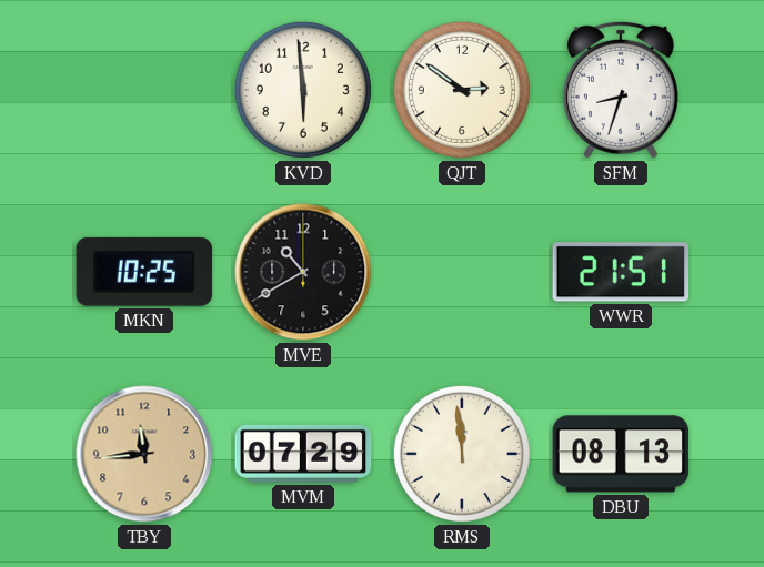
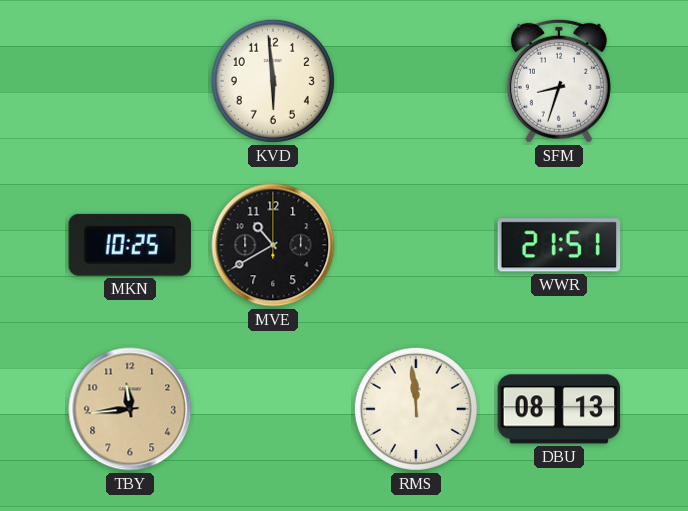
QJT: 2:51 -> none
MVM: 07:29 -> none
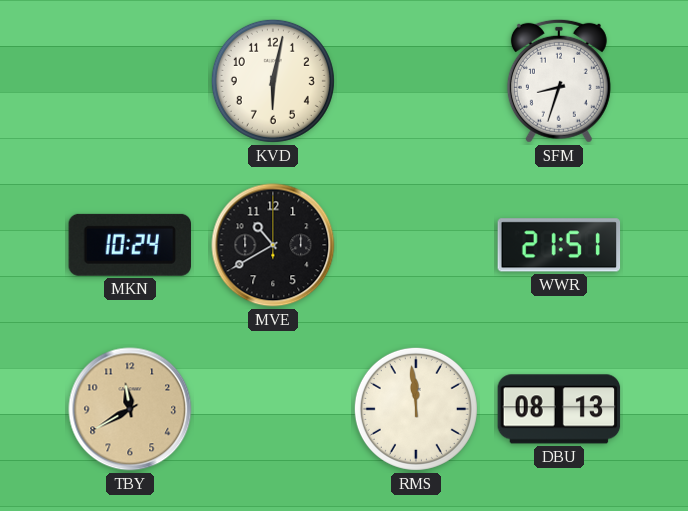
KVD: 5:59 -> 6:02
MKN: 10:25 -> 10:24
TBY: 11:44 -> 11:40
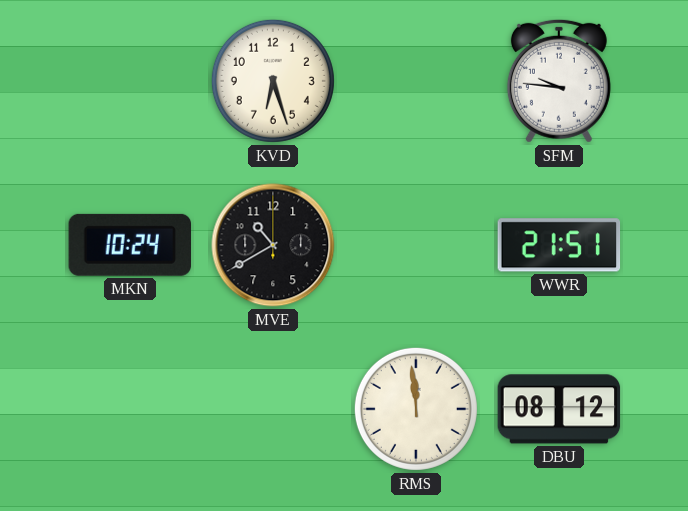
KVD: 6:02 -> 6:27
SFM: 8:33 -> 9:46
TBY: 11:40 -> none
DBU: 08:13 -> 08:12
